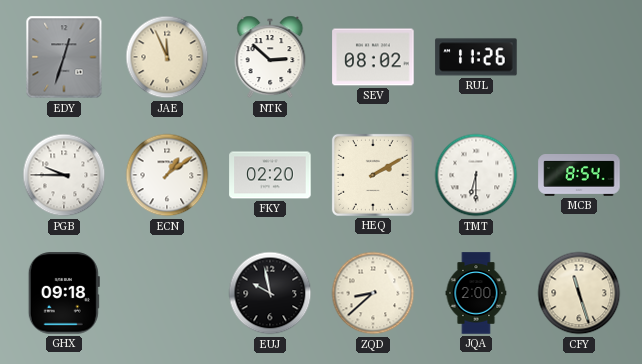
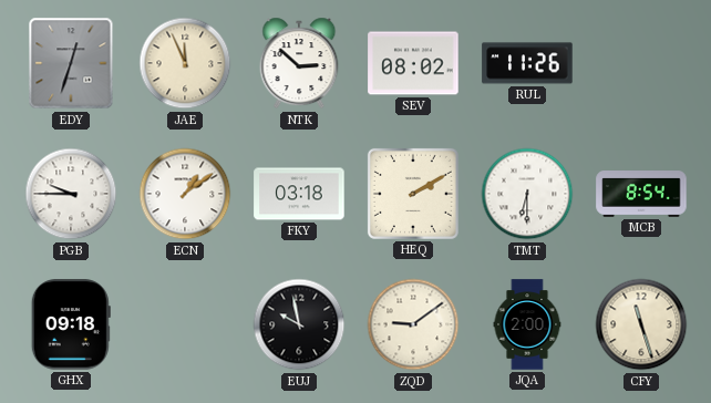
FKY: 02:20 -> 03:18
ZQD: 8:38 -> 9:09
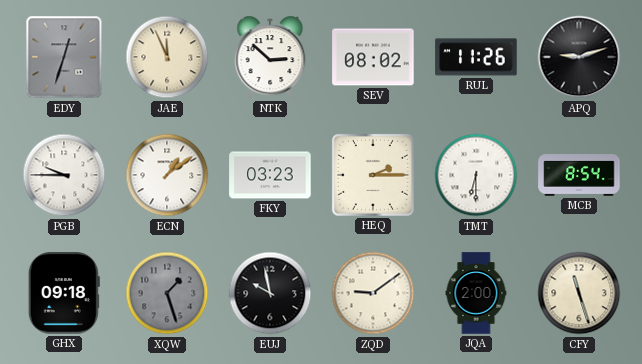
APQ: none -> 9:12
FKY: 03:18 -> 03:23
HEQ: 2:10 -> 2:15
XQW: none -> 1:27
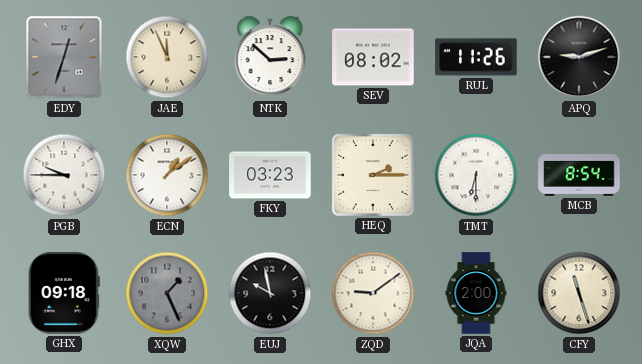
XQW: 1:27 -> 1:26
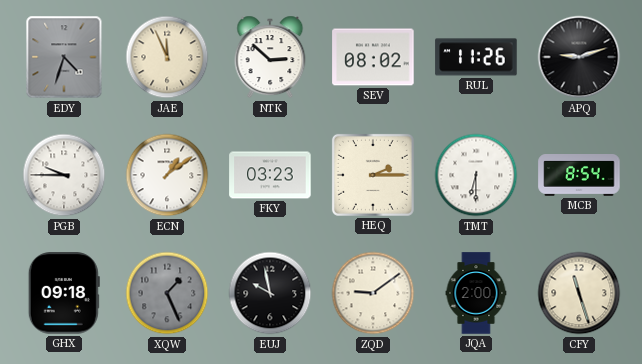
EDY: 12:33 -> 4:33
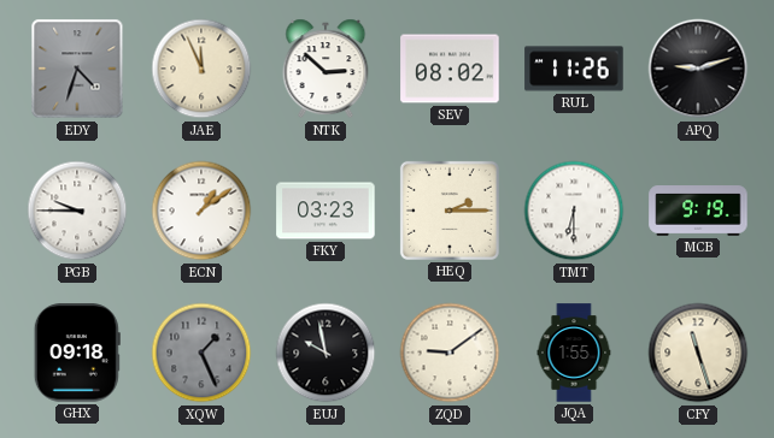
MCB: 8:54 -> 9:19
JQA: 2:00 -> 1:55
